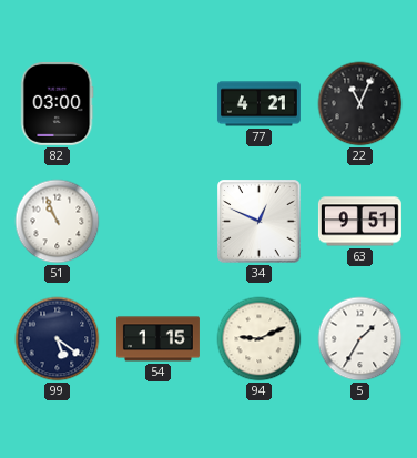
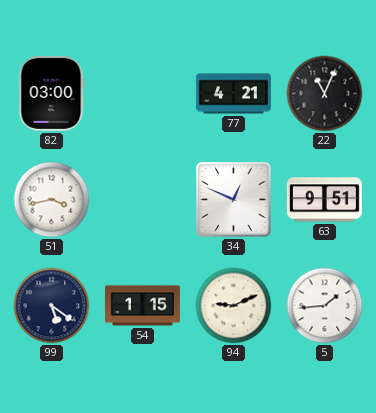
51: 10:56 -> 3:43
5: 1:35 -> 1:44
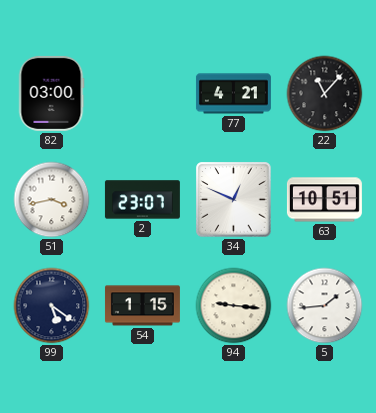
22: 11:04 -> 11:07
2: none -> 23:07
63: 9:51 -> 10:51
94: 9:11 -> 9:16
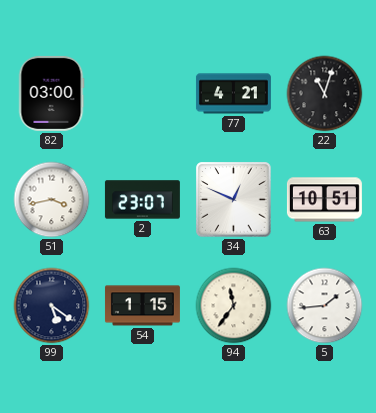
22: 11:07 -> 11:03
94: 9:16 -> 11:36
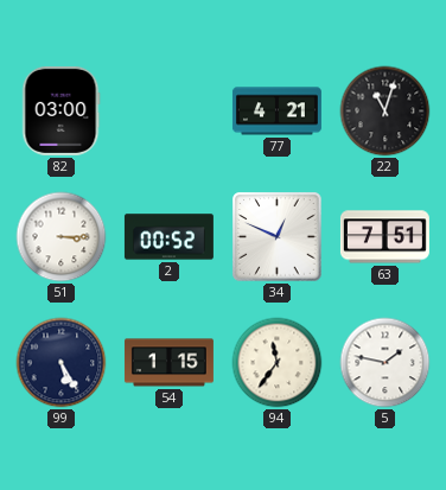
51: 3:43 -> 3:15
2: 23:07 -> 00:52
63: 10:51 -> 7:51
99: 5:21 -> 5:25
5: 1:44 -> 1:47
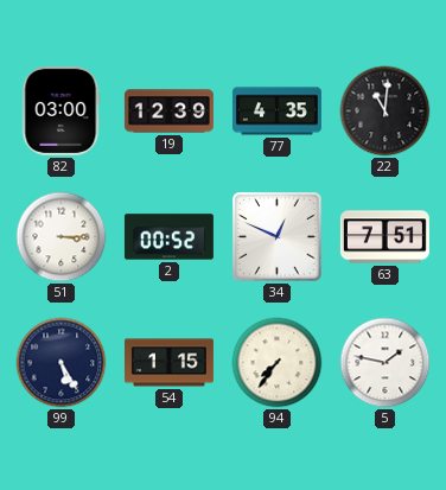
19: none -> 12:39
77: 4:21 -> 4:35
22: 11:03 -> 11:01
94: 11:36 -> 7:36
